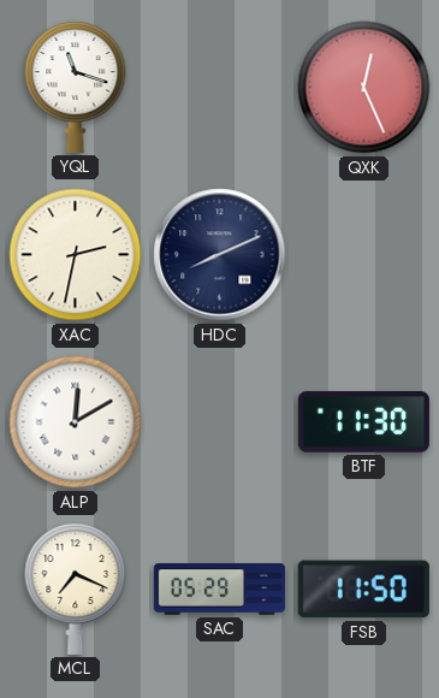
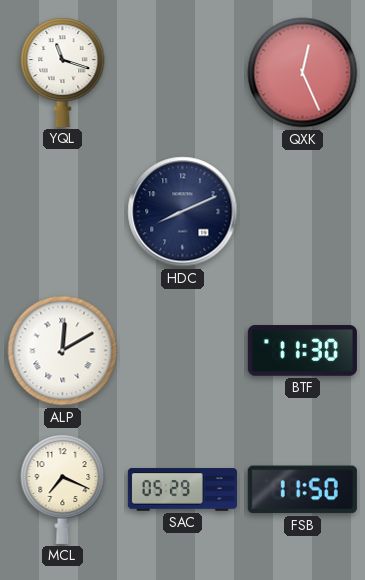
XAC: 2:32 -> none
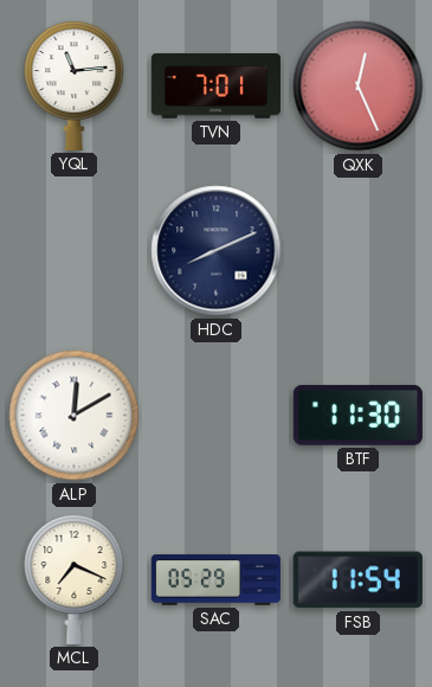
YQL: 11:18 -> 11:14
TVN: none -> 7:01
FSB: 11:50 -> 11:54
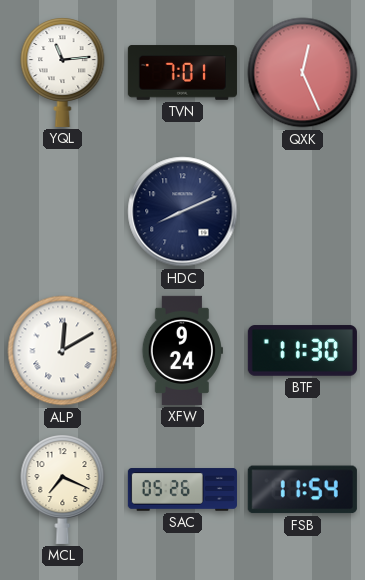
XFW: none -> 9:24
SAC: 05:29 -> 05:26
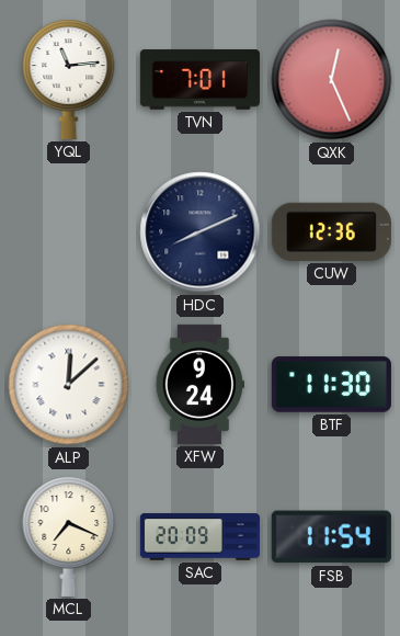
CUW: none -> 12:36
ALP: 12:10 -> 12:08
SAC: 05:26 -> 20:09
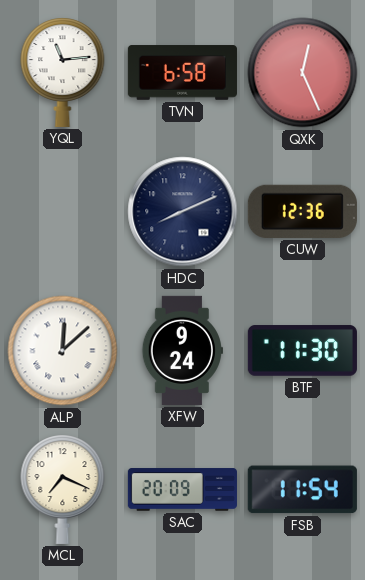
TVN: 7:01 -> 6:58
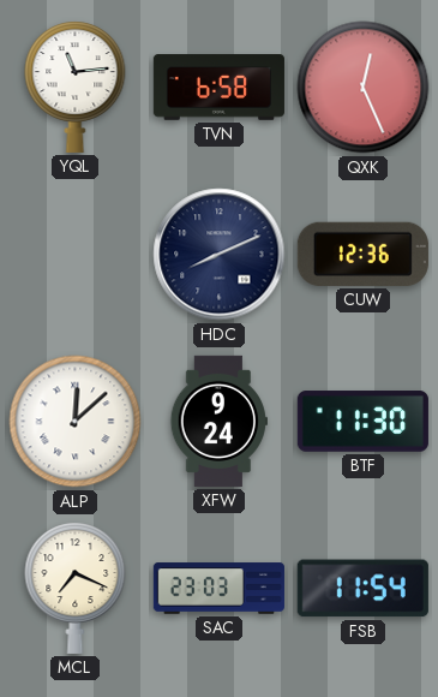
SAC: 20:09 -> 23:03
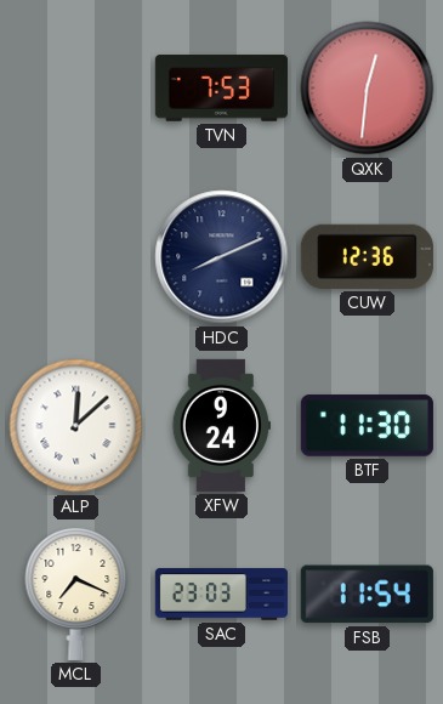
YQL: 11:14 -> none
TVN: 6:58 -> 7:53
QXK: 12:26 -> 12:31
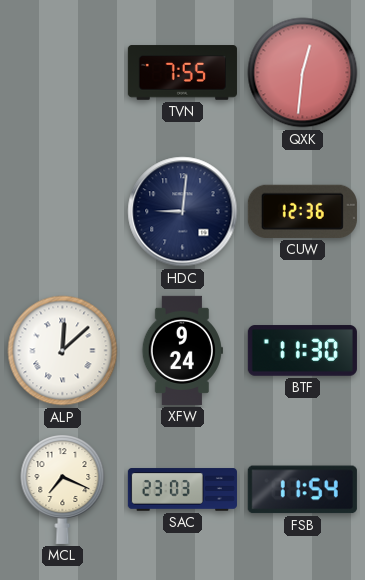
TVN: 7:53 -> 7:55
HDC: 8:11 -> 9:01
